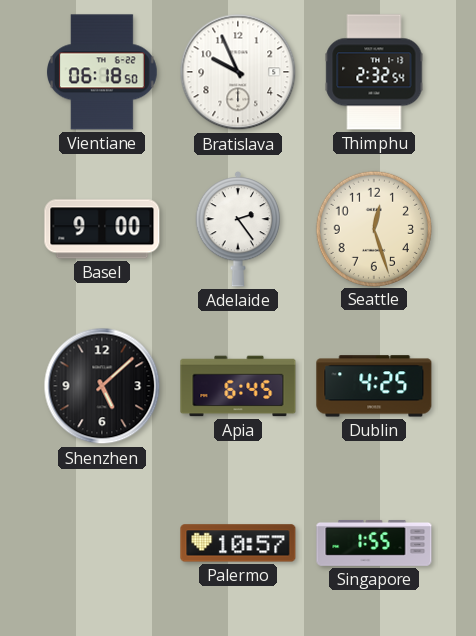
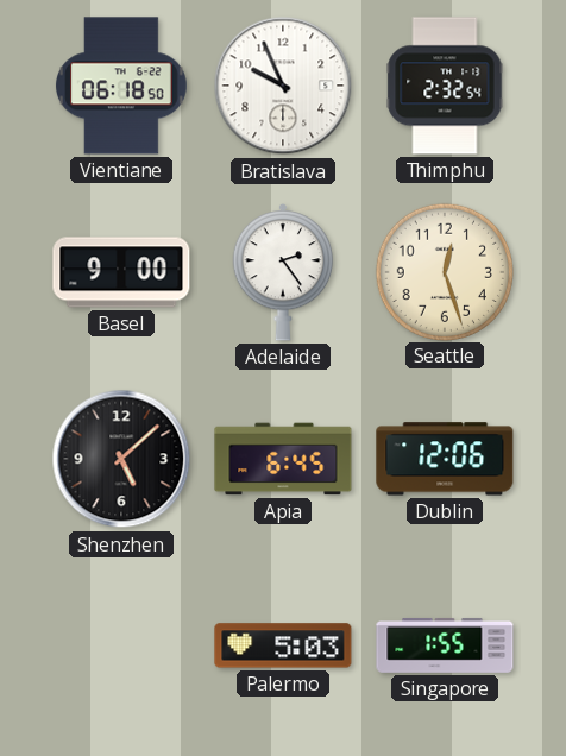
Dublin: 4:25 -> 12:06
Palermo: 10:57 -> 5:03
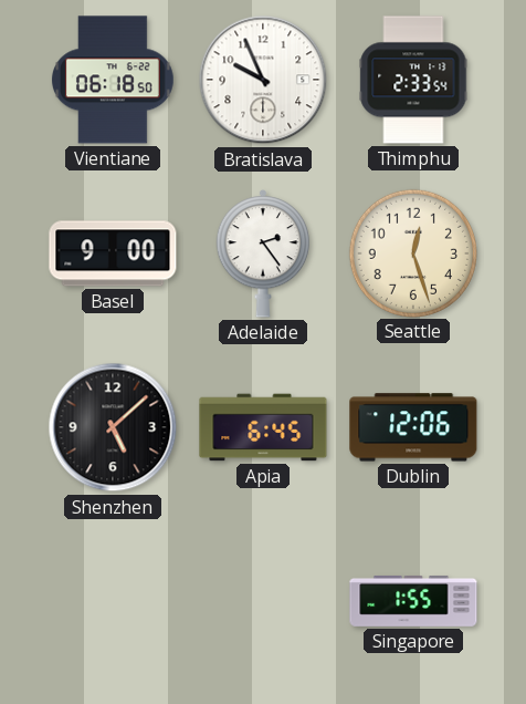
Thimphu: 2:32 -> 2:33
Palermo: 5:03 -> none
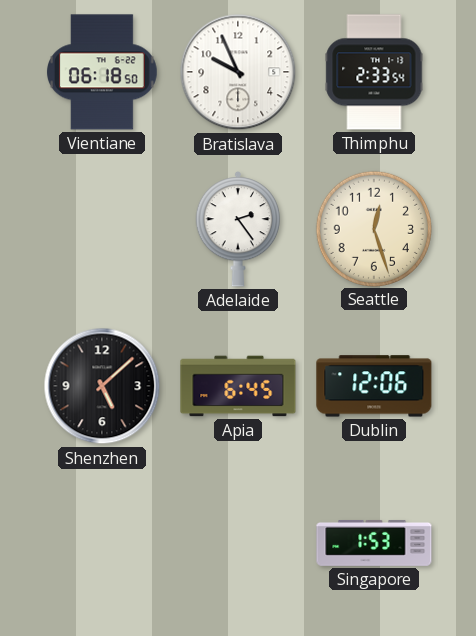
Basel: 9:00 -> none
Singapore: 1:55 -> 1:53
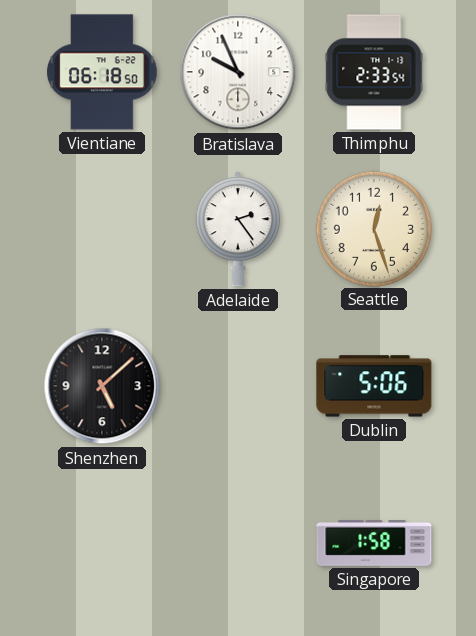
Apia: 6:45 -> none
Dublin: 12:06 -> 5:06
Singapore: 1:53 -> 1:58
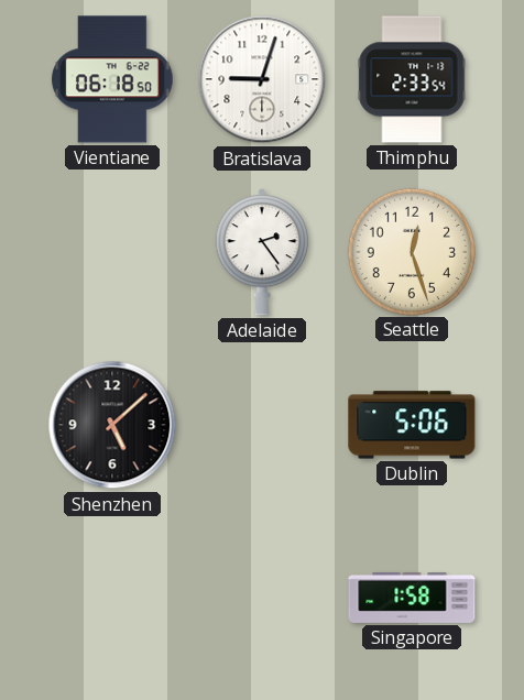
Bratislava: 9:56 -> 9:03
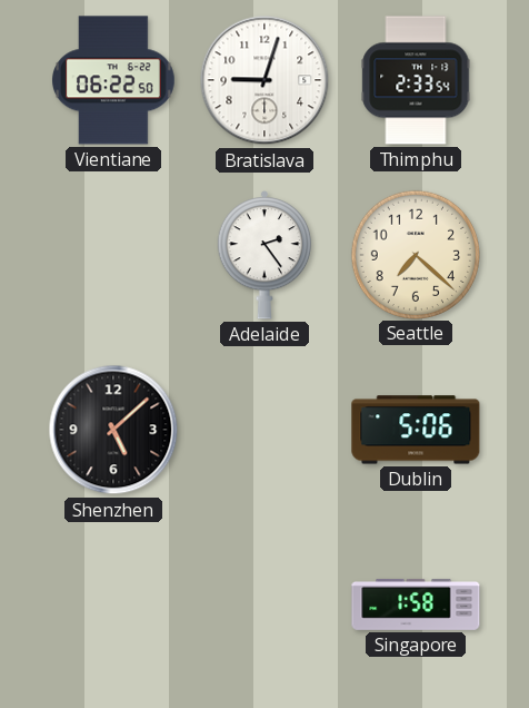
Vientiane: 06:18 -> 06:22
Seattle: 12:27 -> 7:22
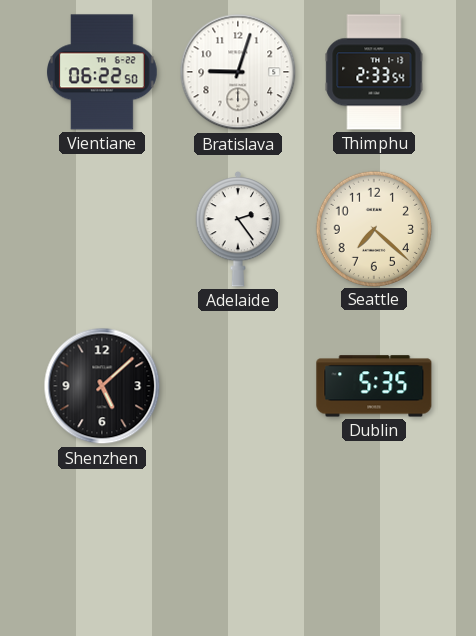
Dublin: 5:06 -> 5:35
Singapore: 1:58 -> none
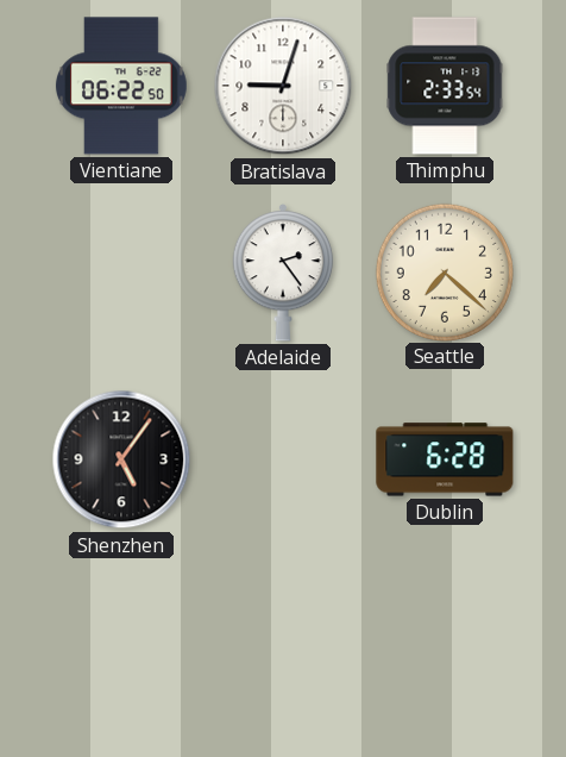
Shenzhen: 5:08 -> 5:06
Dublin: 5:35 -> 6:28
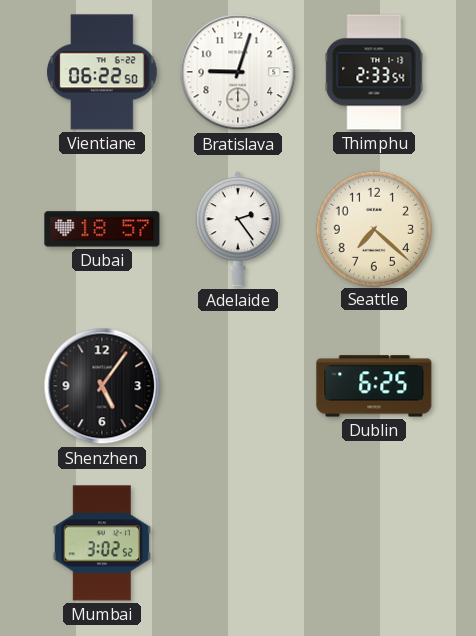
Dubai: none -> 18:57
Dublin: 6:28 -> 6:25
Mumbai: none -> 3:02
